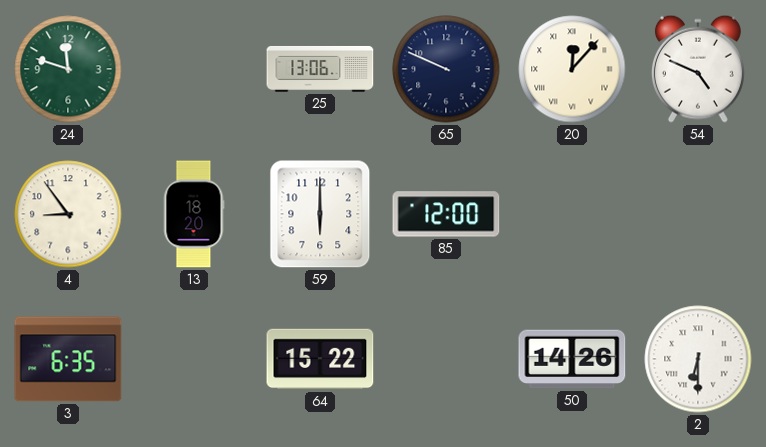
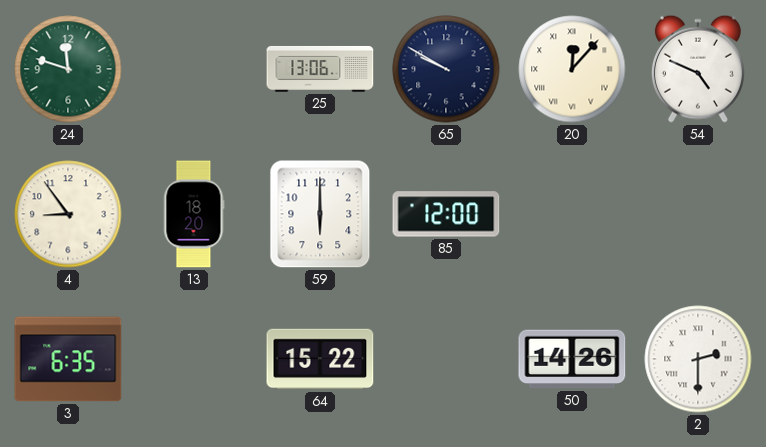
65: 9:49 -> 9:50
2: 6:30 -> 2:30
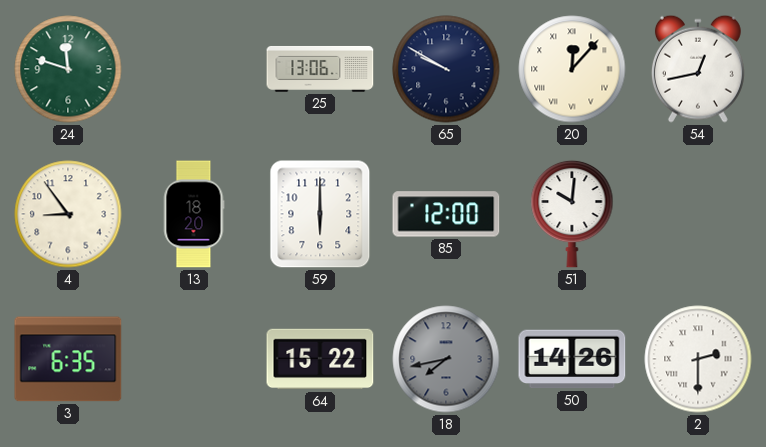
54: 4:49 -> 12:43
51: none -> 10:01
18: none -> 7:43
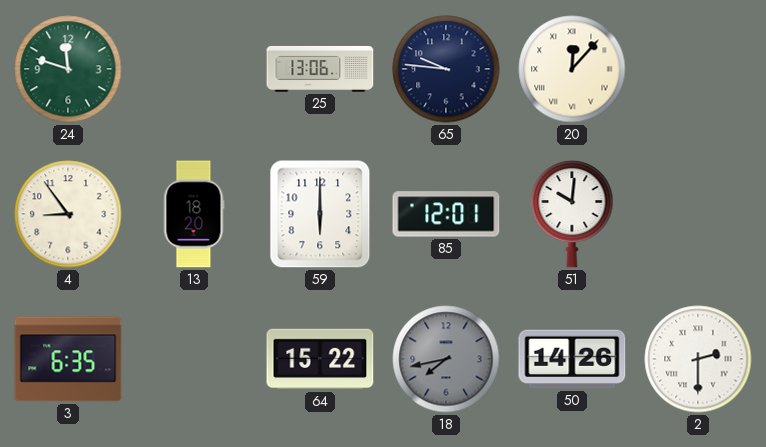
65: 9:50 -> 9:46
54: 12:43 -> none
85: 12:00 -> 12:01
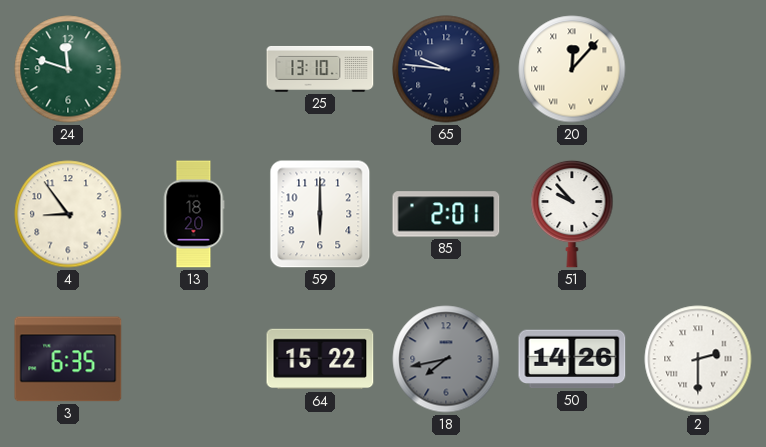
25: 13:06 -> 13:10
85: 12:01 -> 2:01
51: 10:01 -> 9:53
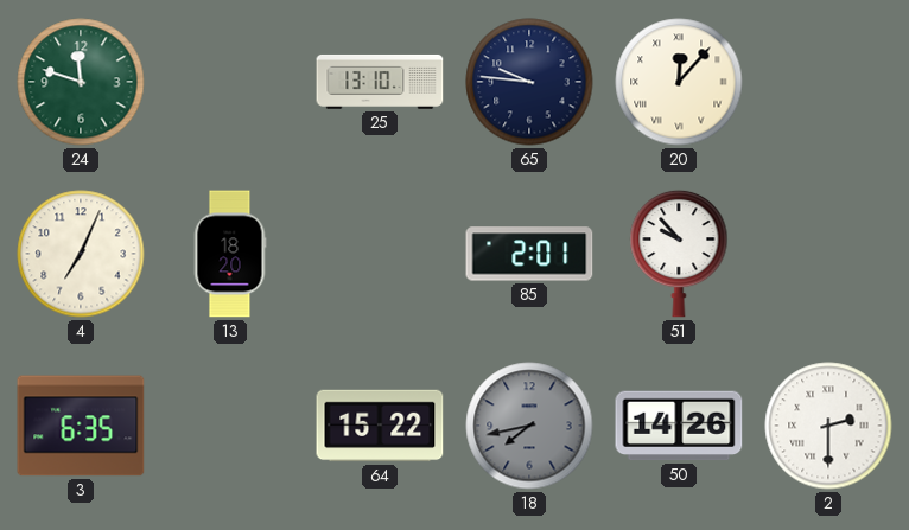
4: 8:54 -> 7:04
59: 6:00 -> none
